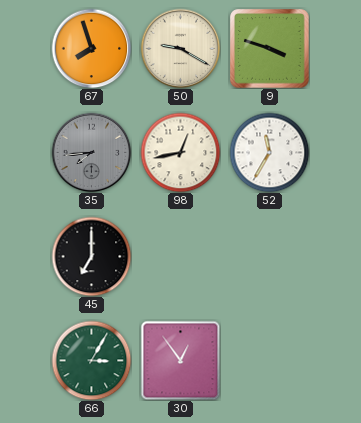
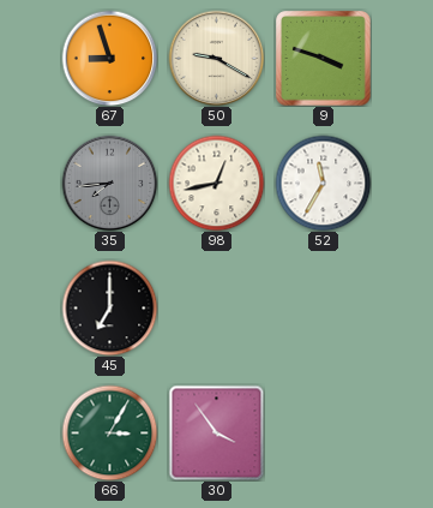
67: 7:57 -> 8:57
30: 12:54 -> 3:54
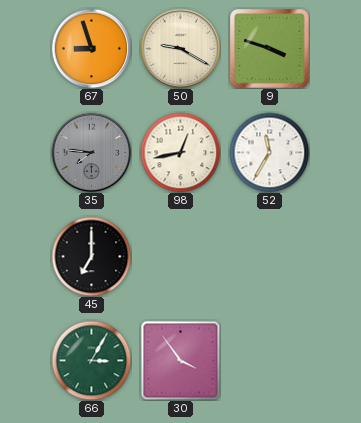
35: 7:44 -> 7:46
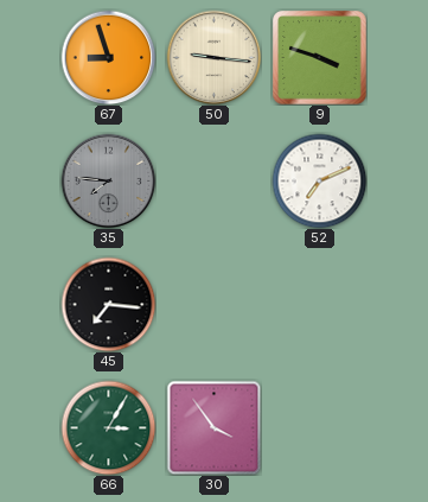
50: 9:20 -> 9:16
98: 12:43 -> none
52: 11:35 -> 7:11
45: 7:00 -> 7:16
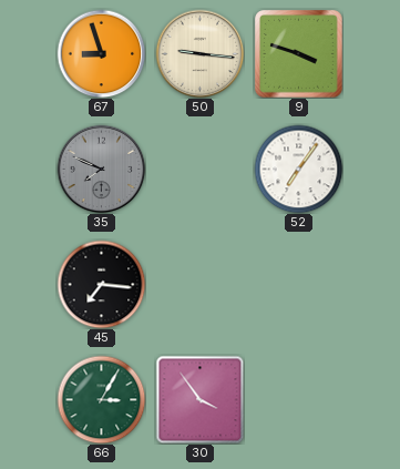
35: 7:46 -> 7:49
52: 7:11 -> 7:06
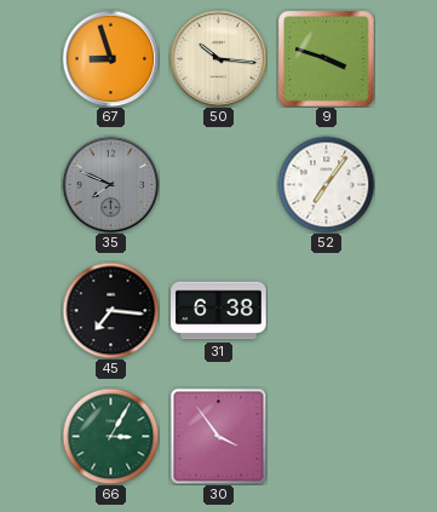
50: 9:16 -> 10:16
31: none -> 6:38
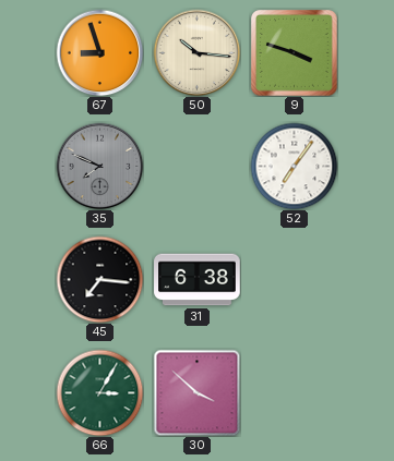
30: 3:54 -> 3:52
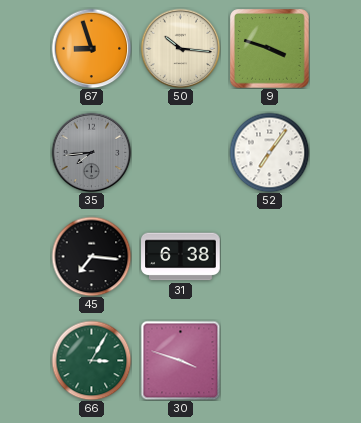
35: 7:49 -> 7:44
30: 3:52 -> 3:48
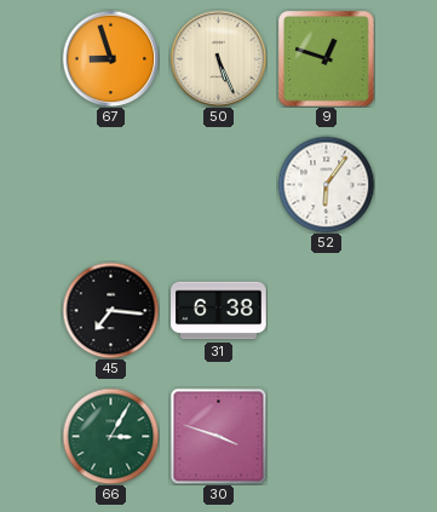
50: 10:16 -> 5:26
9: 3:48 -> 12:48
35: 7:44 -> none
52: 7:06 -> 6:06
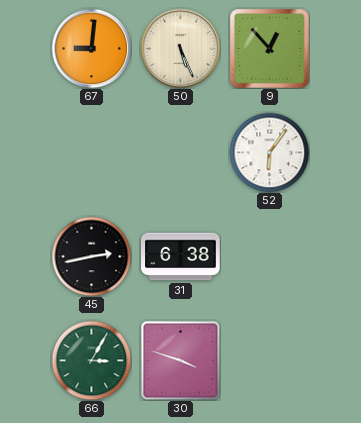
67: 8:57 -> 9:01
9: 12:48 -> 12:53
45: 7:16 -> 2:43
